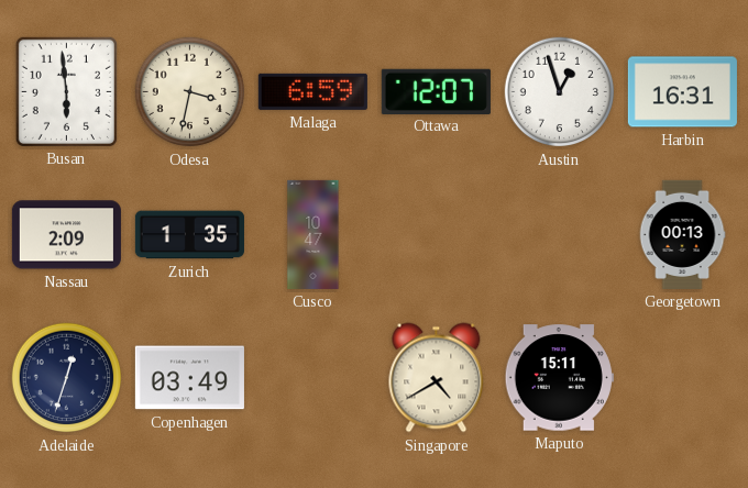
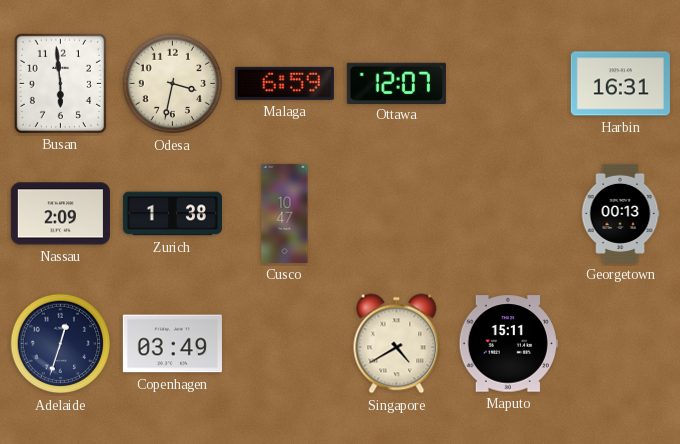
Austin: 12:57 -> none
Zurich: 1:35 -> 1:38
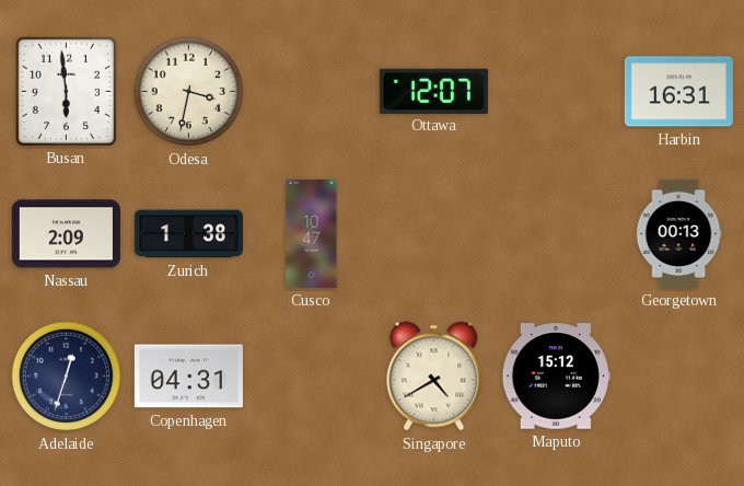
Malaga: 6:59 -> none
Copenhagen: 03:49 -> 04:31
Maputo: 15:11 -> 15:12
